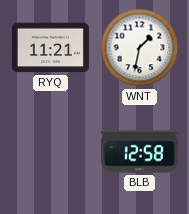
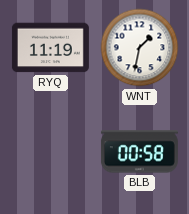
RYQ: 11:21 -> 11:19
BLB: 12:58 -> 00:58
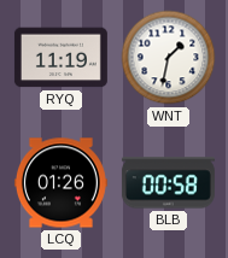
LCQ: none -> 01:26
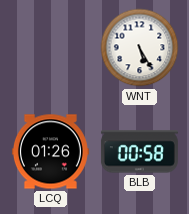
RYQ: 11:19 -> none
WNT: 1:32 -> 5:25
